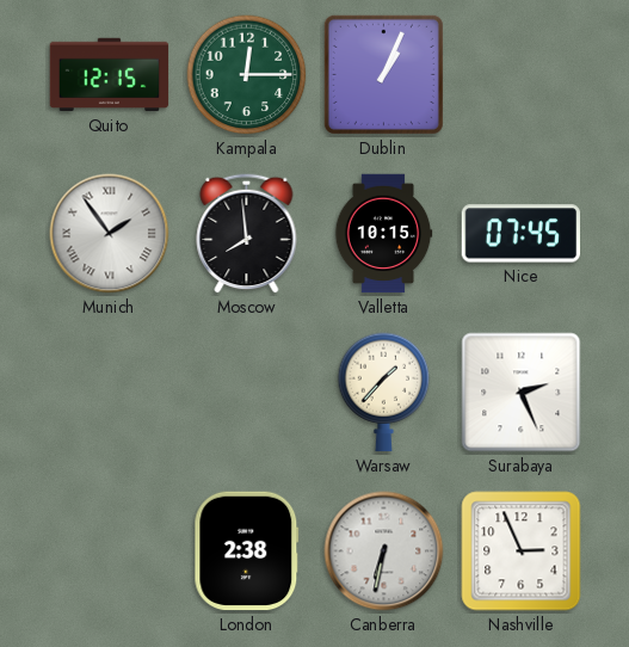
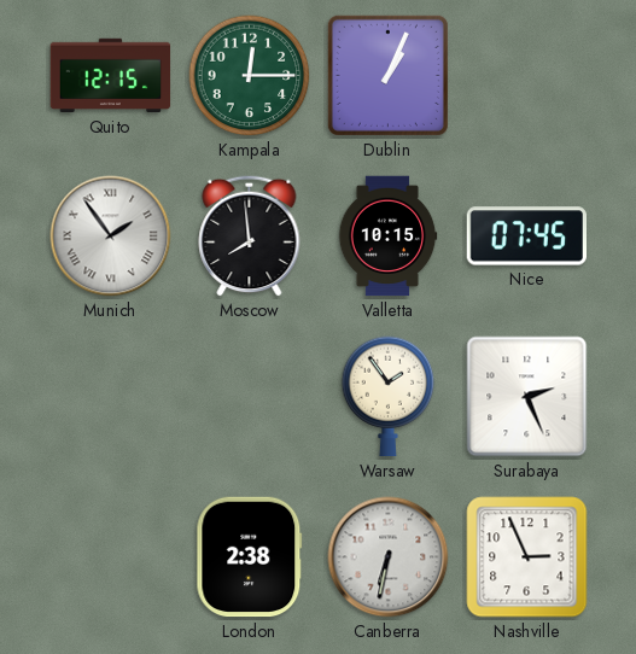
Warsaw: 1:37 -> 1:54
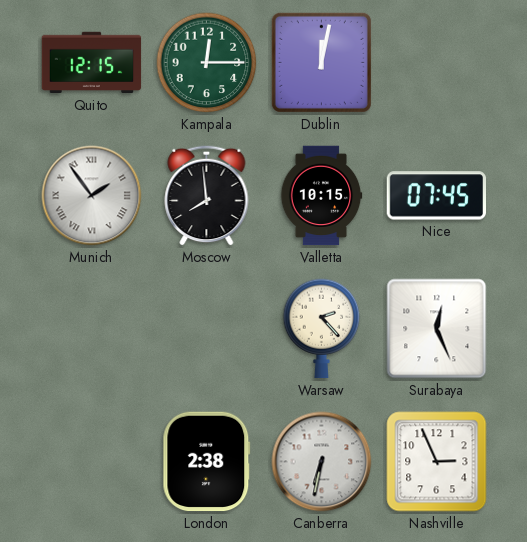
Dublin: 1:04 -> 12:02
Warsaw: 1:54 -> 2:23
Surabaya: 2:26 -> 12:26
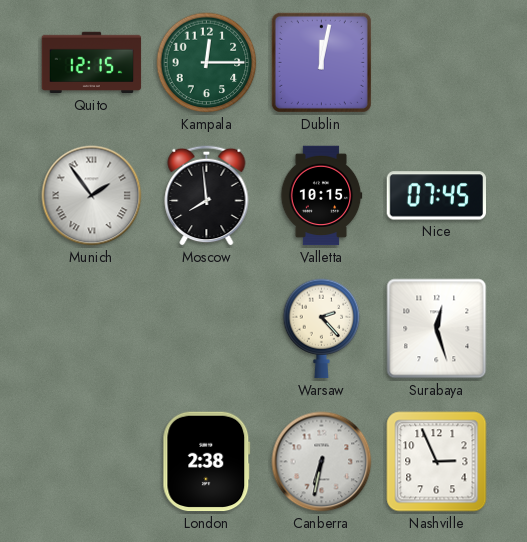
Surabaya: 12:26 -> 12:27
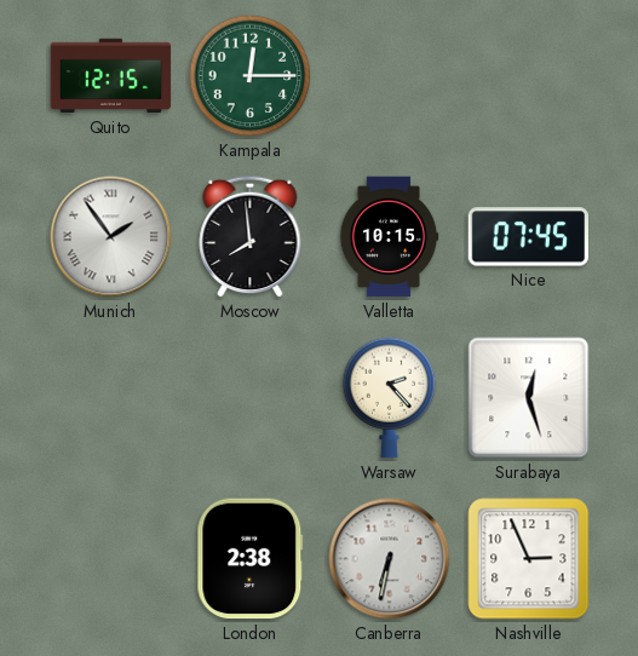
Dublin: 12:02 -> none
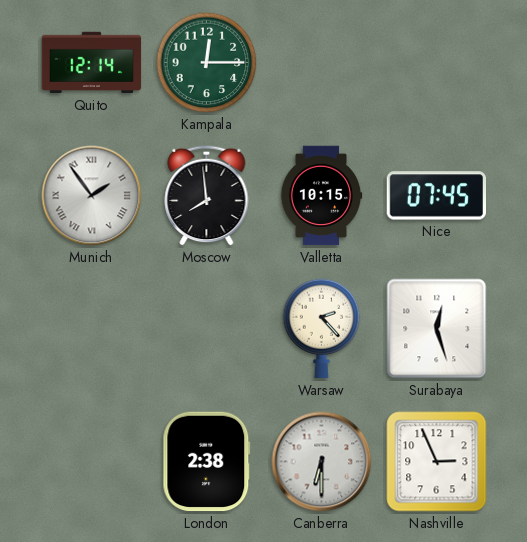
Quito: 12:15 -> 12:14
Canberra: 6:32 -> 6:30
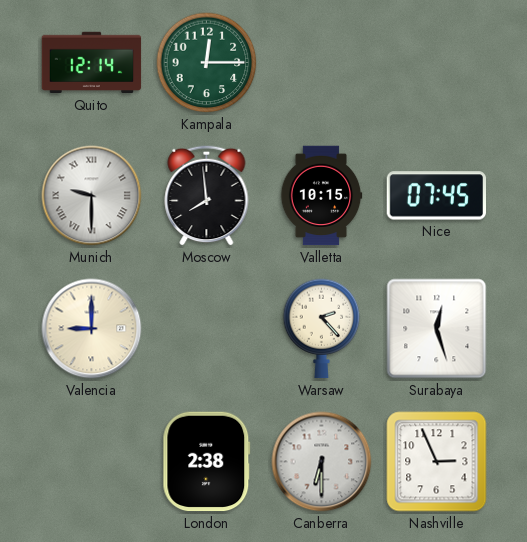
Munich: 1:54 -> 9:30
Valencia: none -> 9:00
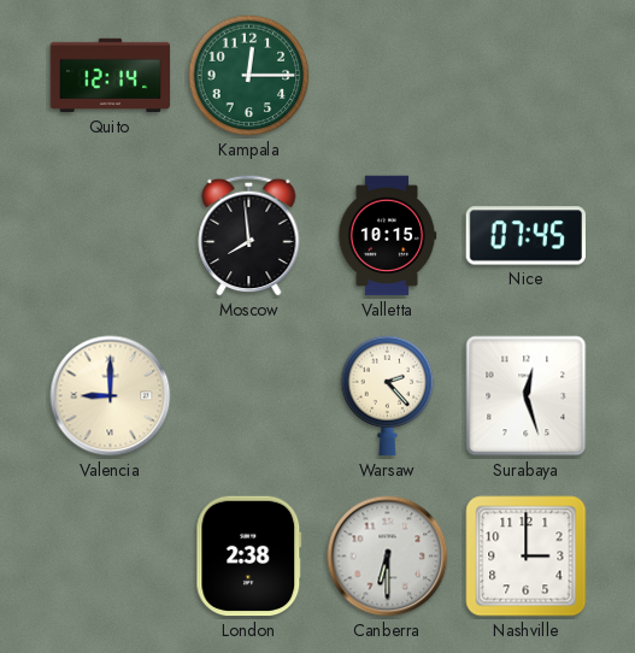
Munich: 9:30 -> none
Nashville: 2:56 -> 3:00
